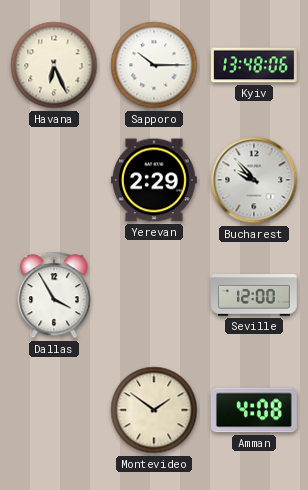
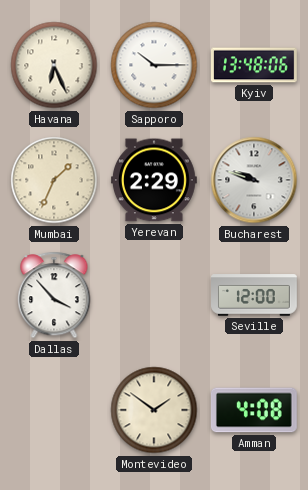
Mumbai: none -> 1:34
Bucharest: 9:53 -> 9:48
Dallas: 3:55 -> 3:53
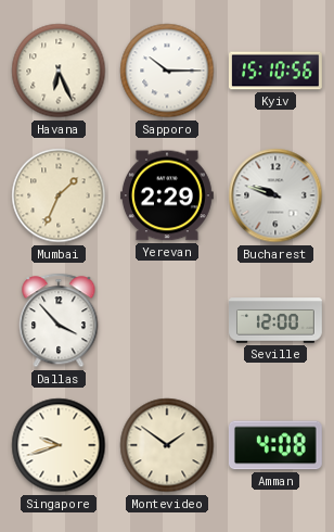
Kyiv: 13:48 -> 15:10
Singapore: none -> 9:42
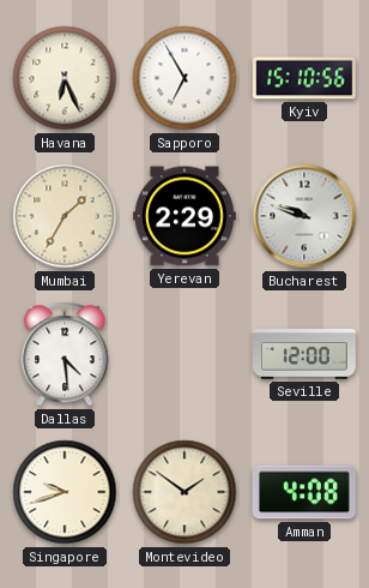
Sapporo: 10:15 -> 6:55
Mumbai: 1:34 -> 1:35
Dallas: 3:53 -> 4:29
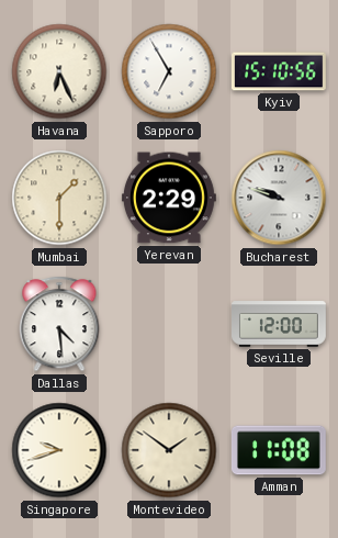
Mumbai: 1:35 -> 1:30
Amman: 4:08 -> 11:08
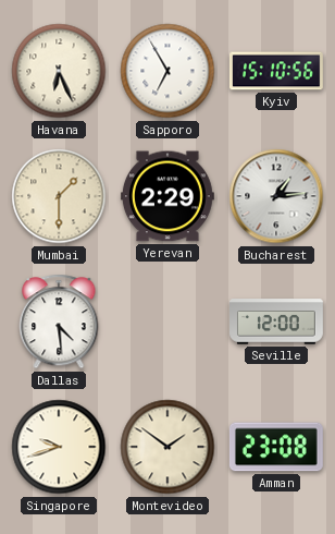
Bucharest: 9:48 -> 1:14
Amman: 11:08 -> 23:08
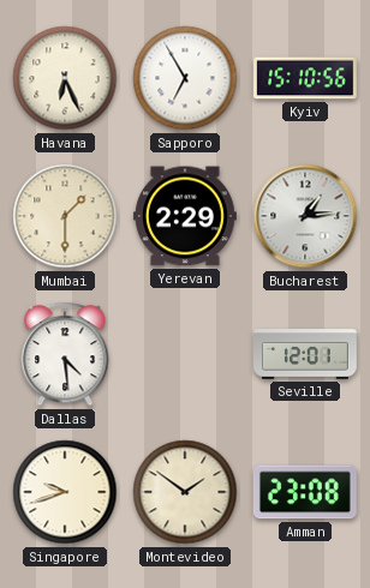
Seville: 12:00 -> 12:01
